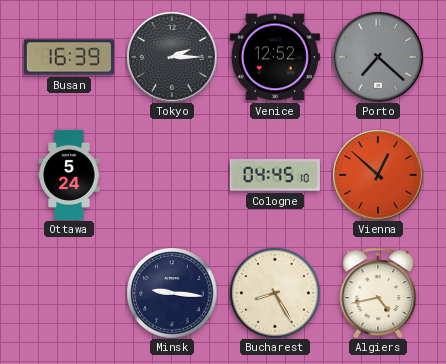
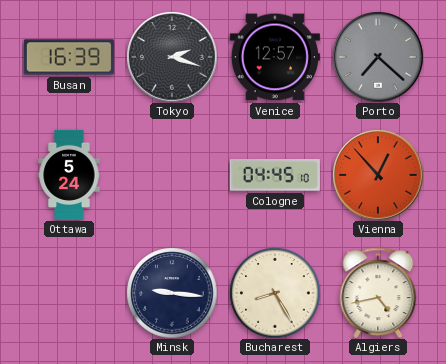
Tokyo: 2:15 -> 2:18
Venice: 12:52 -> 12:57
Vienna: 12:52 -> 12:53
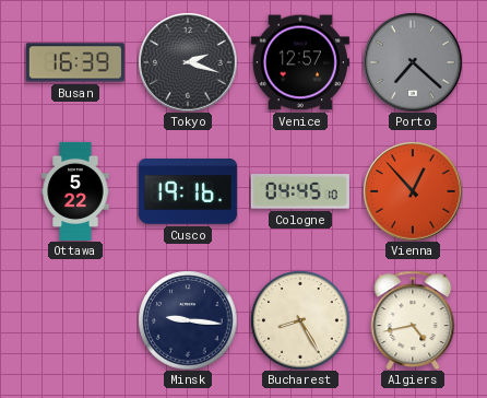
Ottawa: 5:24 -> 5:22
Cusco: none -> 19:16
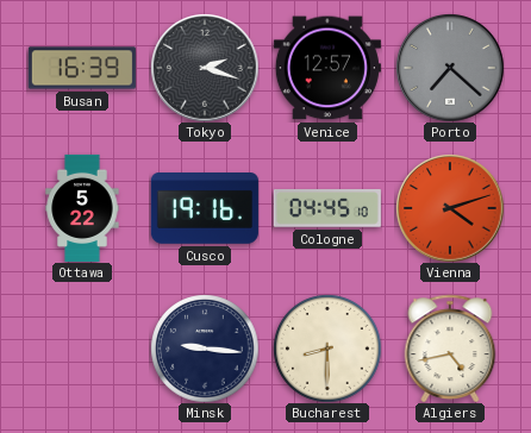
Vienna: 12:53 -> 4:12
Bucharest: 8:25 -> 8:30
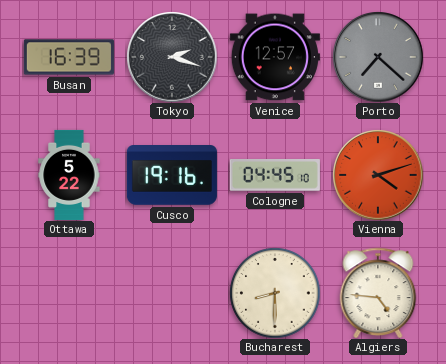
Minsk: 9:16 -> none
Algiers: 4:43 -> 4:46
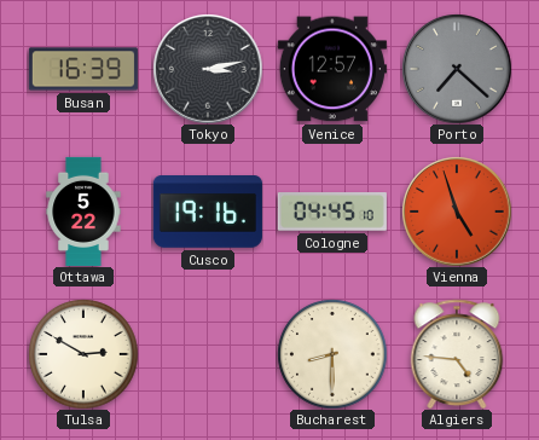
Tokyo: 2:18 -> 3:13
Vienna: 4:12 -> 4:57
Tulsa: none -> 2:50
